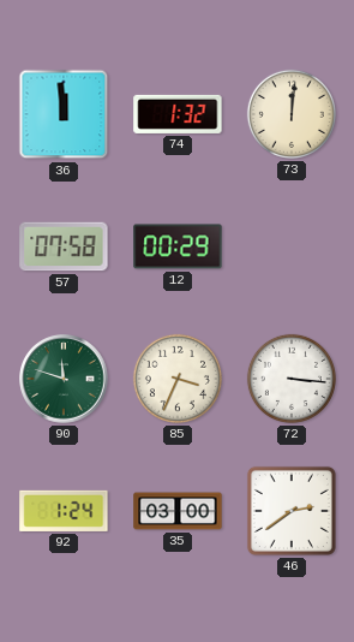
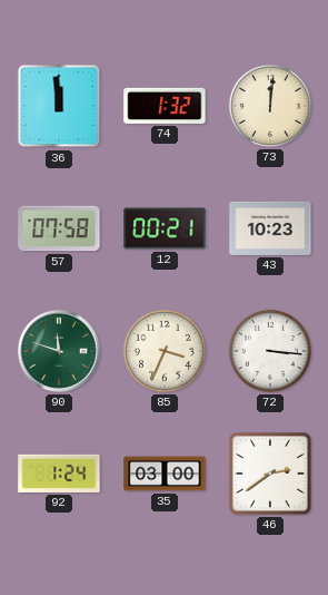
12: 00:29 -> 00:21
43: none -> 10:23
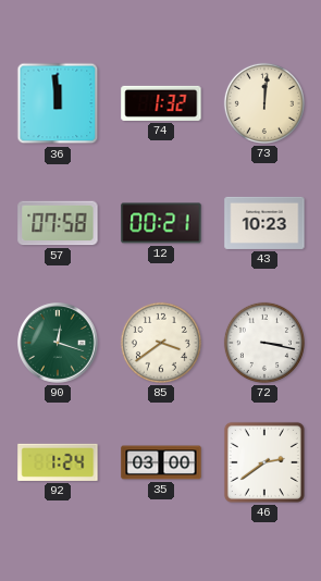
90: 11:48 -> 12:18
85: 3:34 -> 3:39
72: 3:16 -> 3:17
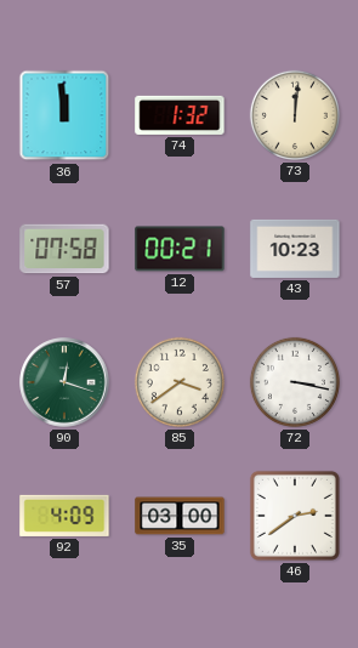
92: 1:24 -> 4:09
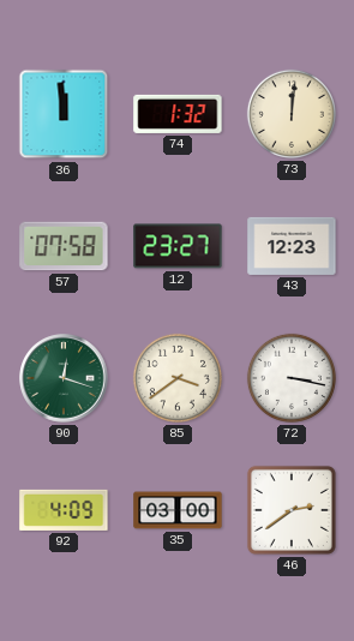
12: 00:21 -> 23:27
43: 10:23 -> 12:23
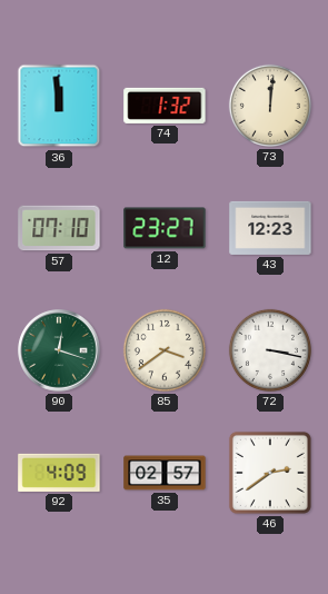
57: 07:58 -> 07:10
35: 03:00 -> 02:57
